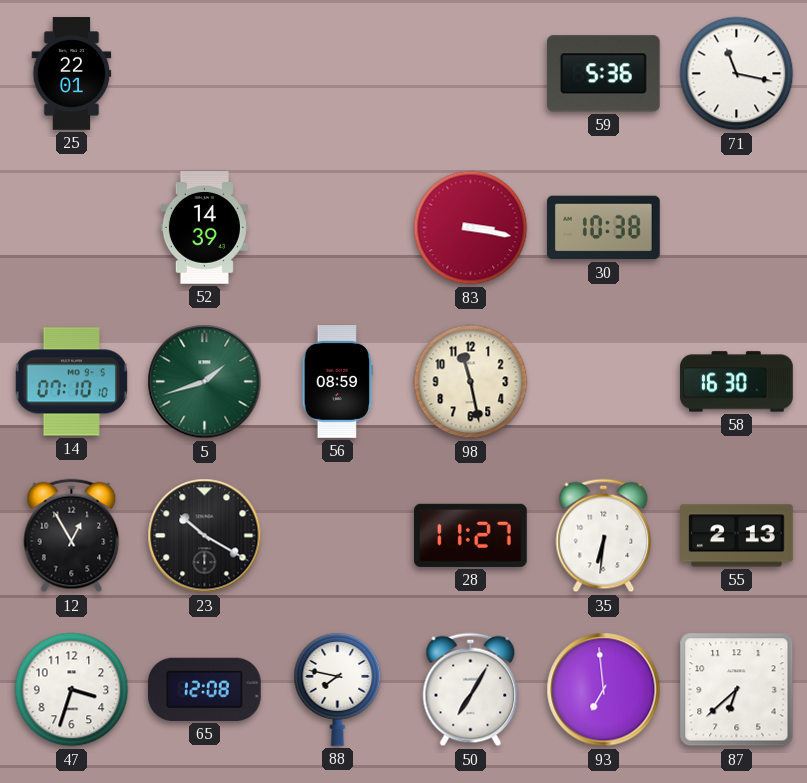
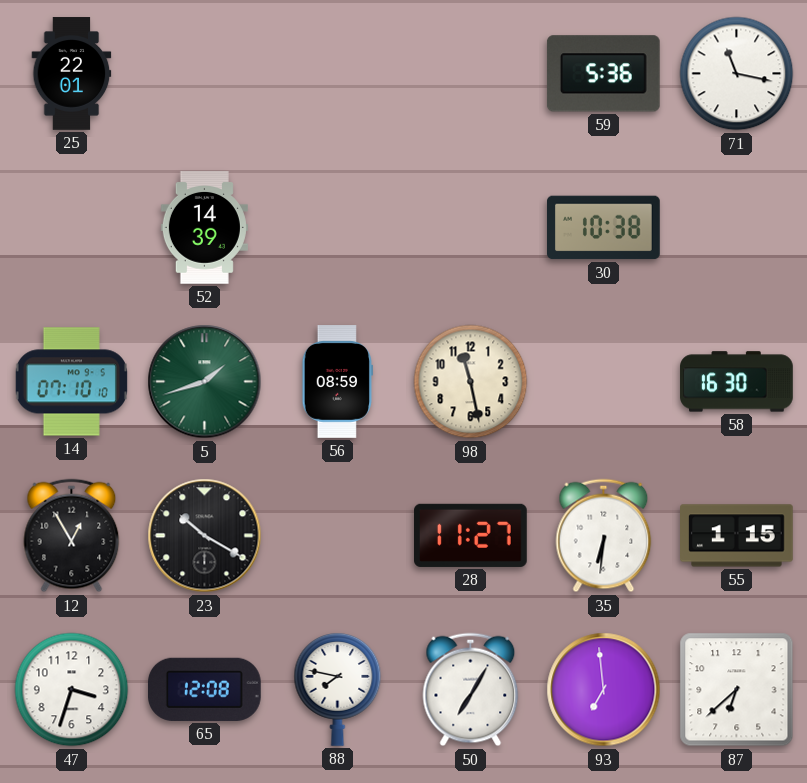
83: 3:17 -> none
55: 2:13 -> 1:15
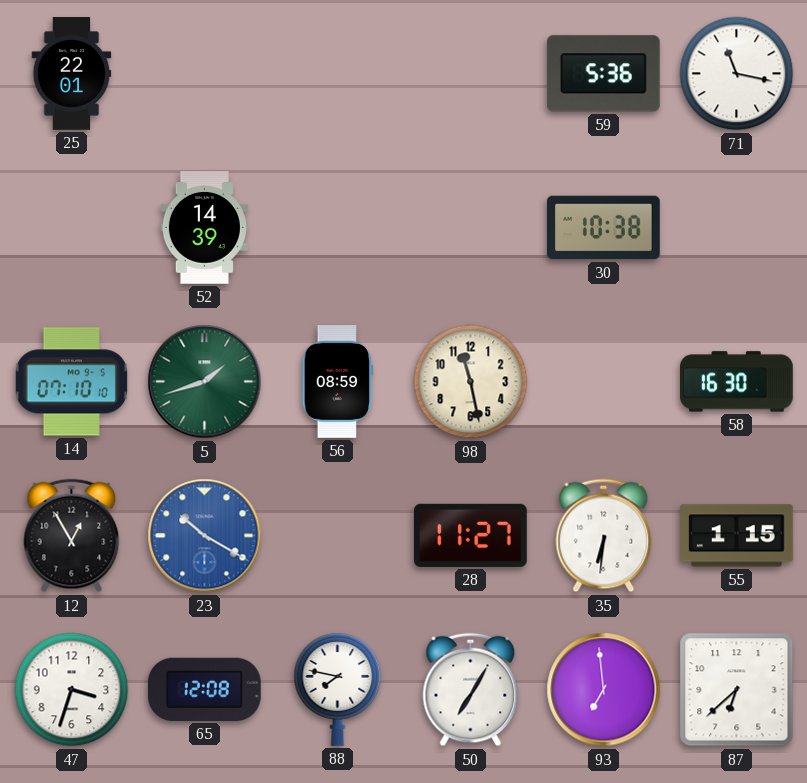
23 dial: black -> blue
